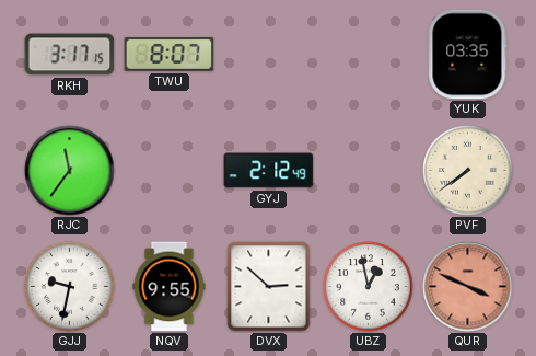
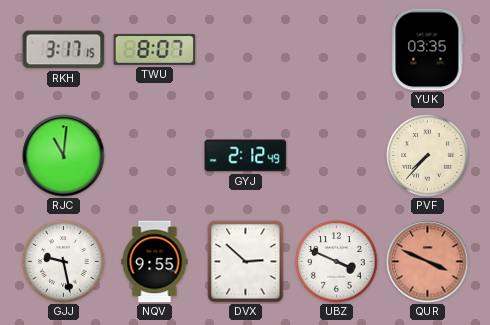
RJC: 11:36 -> 11:01
PVF: 7:39 -> 7:37
GJJ: 9:32 -> 9:28
UBZ: 12:58 -> 3:49
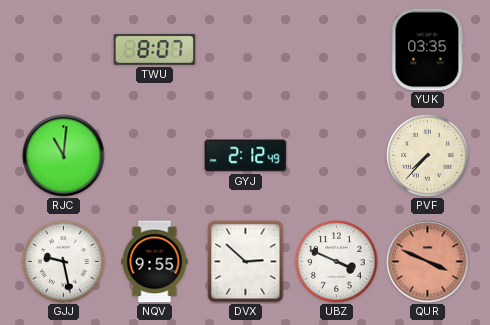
RKH: 3:17 -> none
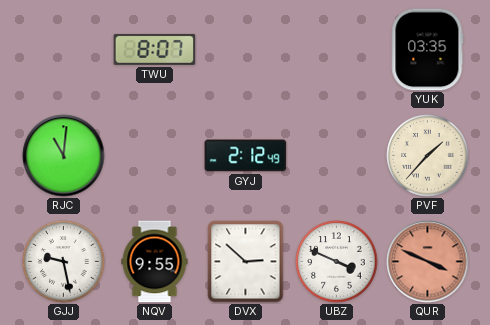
PVF: 7:37 -> 1:37
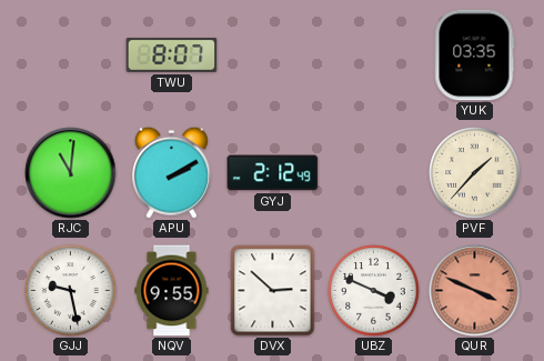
APU: none -> 2:10
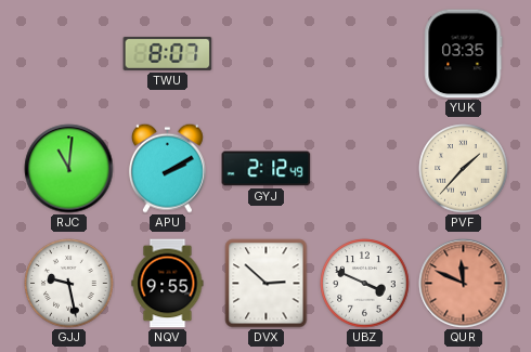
QUR: 3:49 -> 11:49
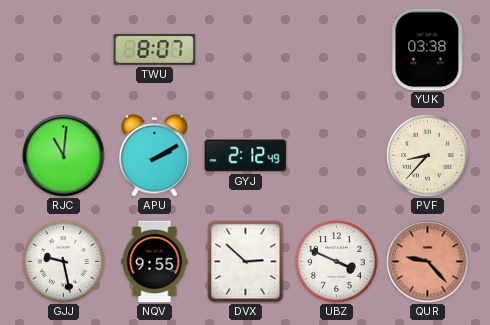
YUK: 03:35 -> 03:38
PVF: 1:37 -> 8:37
QUR: 11:49 -> 9:23
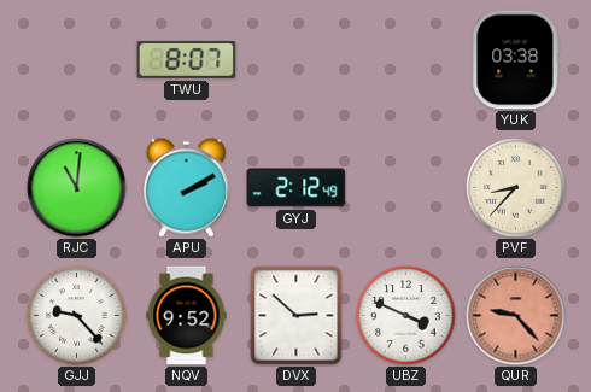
GJJ: 9:28 -> 9:23
NQV: 9:55 -> 9:52
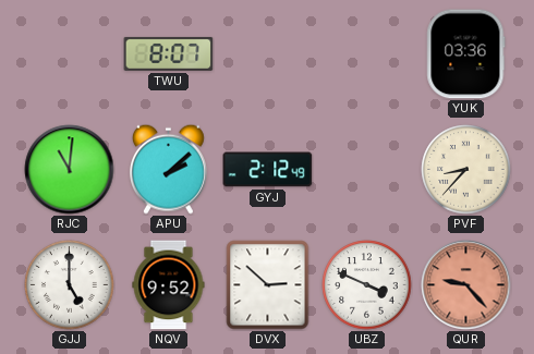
YUK: 03:38 -> 03:36
APU: 2:10 -> 2:08
GJJ: 9:23 -> 5:00
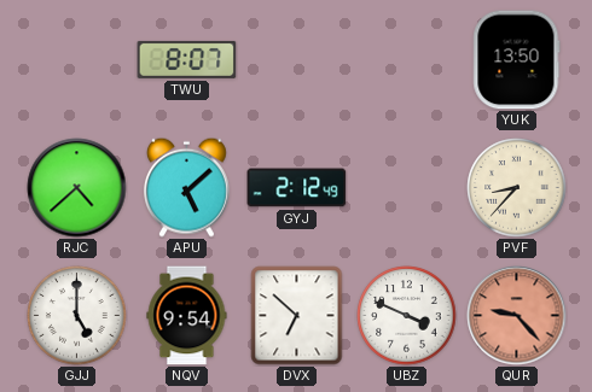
YUK: 03:36 -> 13:50
RJC: 11:01 -> 4:38
APU: 2:08 -> 5:08
NQV: 9:52 -> 9:54
DVX: 2:52 -> 6:52
